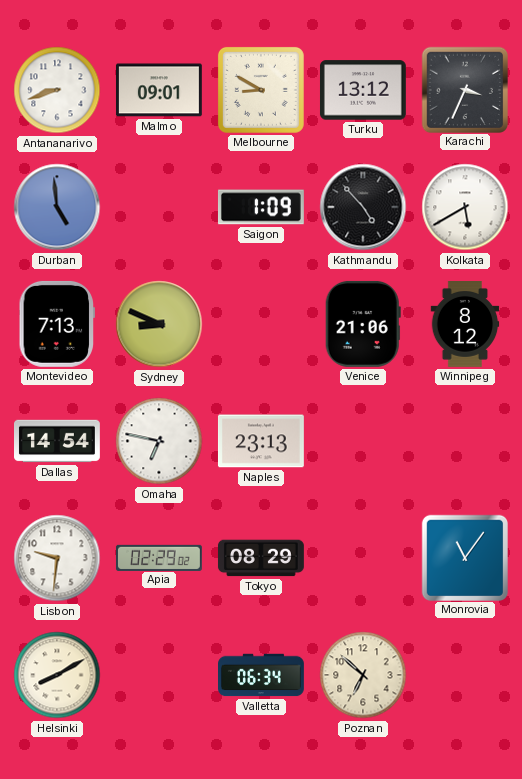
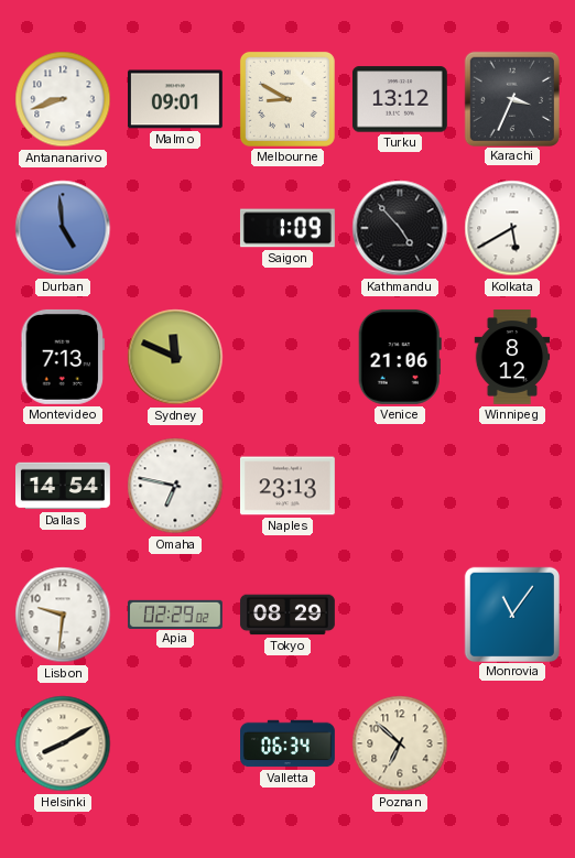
Sydney: 8:49 -> 11:49
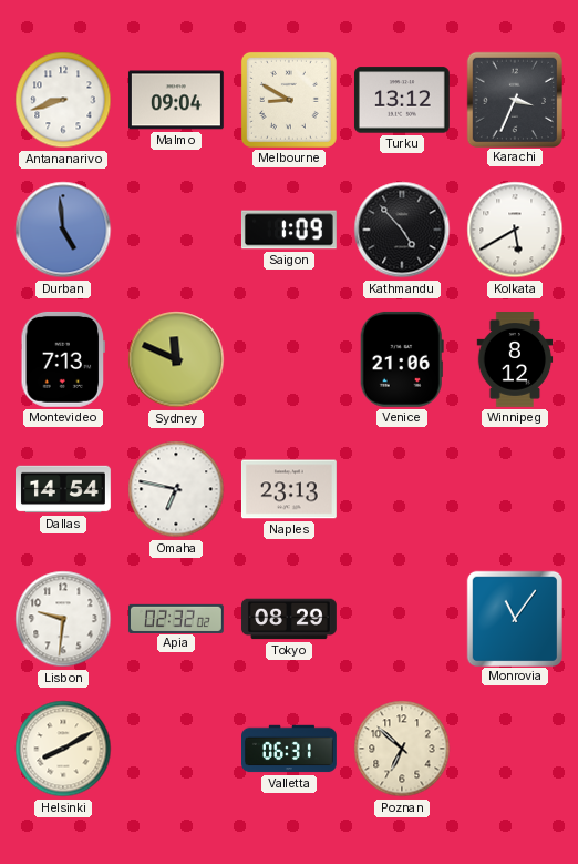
Malmo: 09:01 -> 09:04
Apia: 02:29 -> 02:32
Valletta: 06:34 -> 06:31
